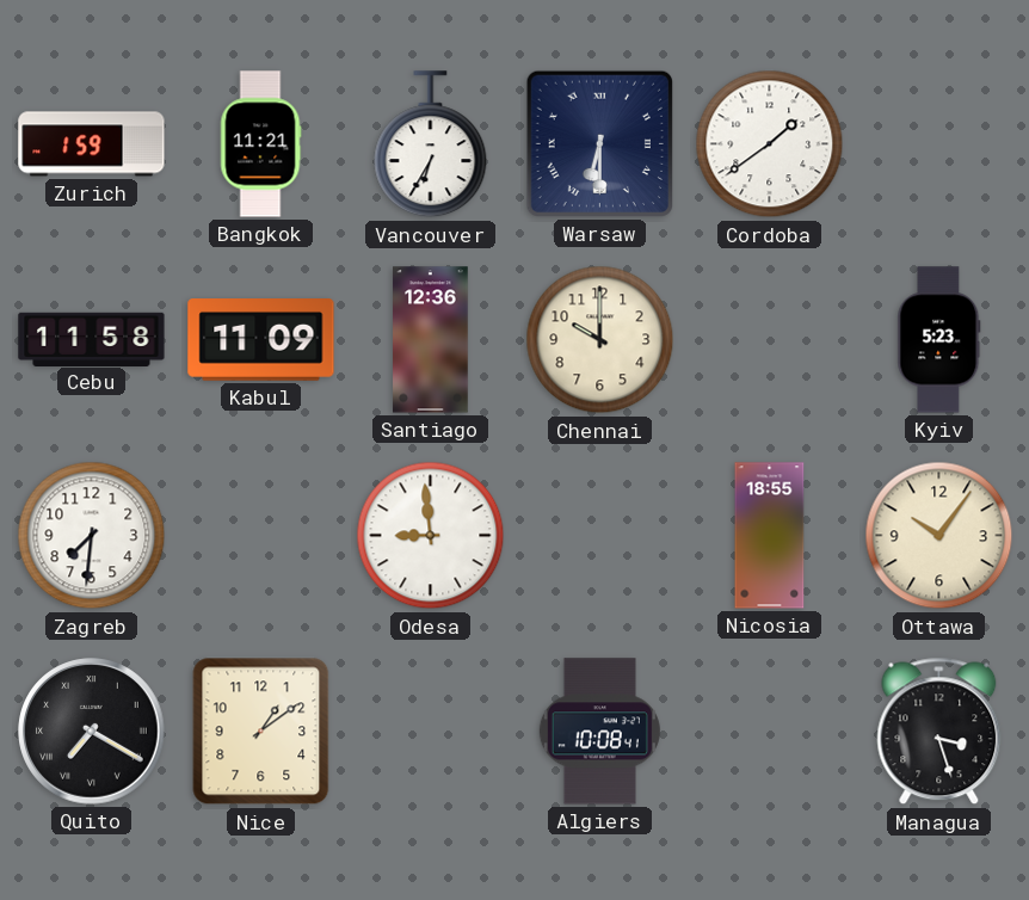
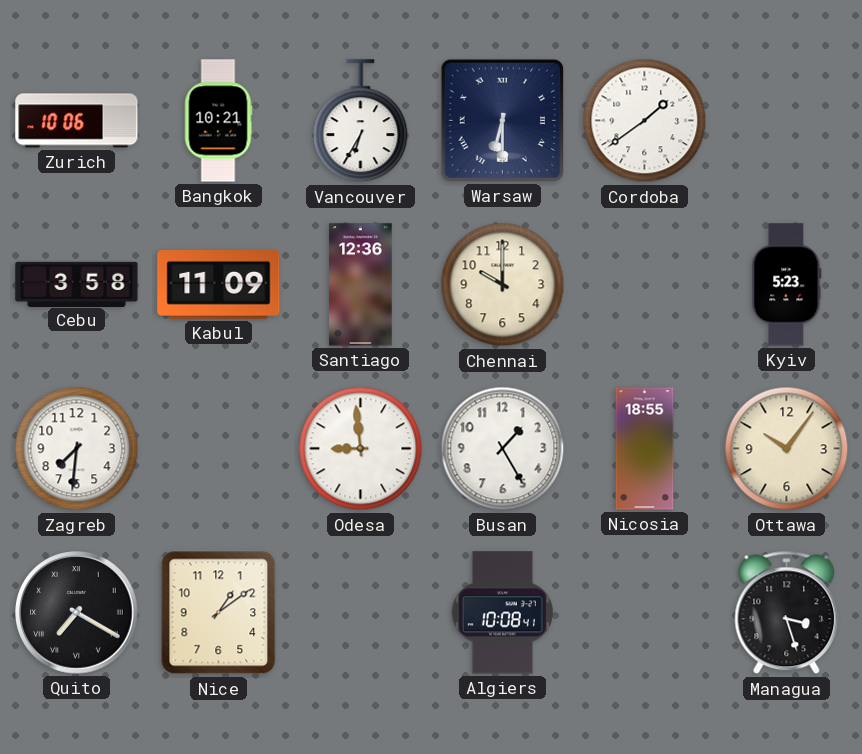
Zurich: 1:59 -> 10:06
Bangkok: 11:21 -> 10:21
Cebu: 11:58 -> 3:58
Busan: none -> 1:25
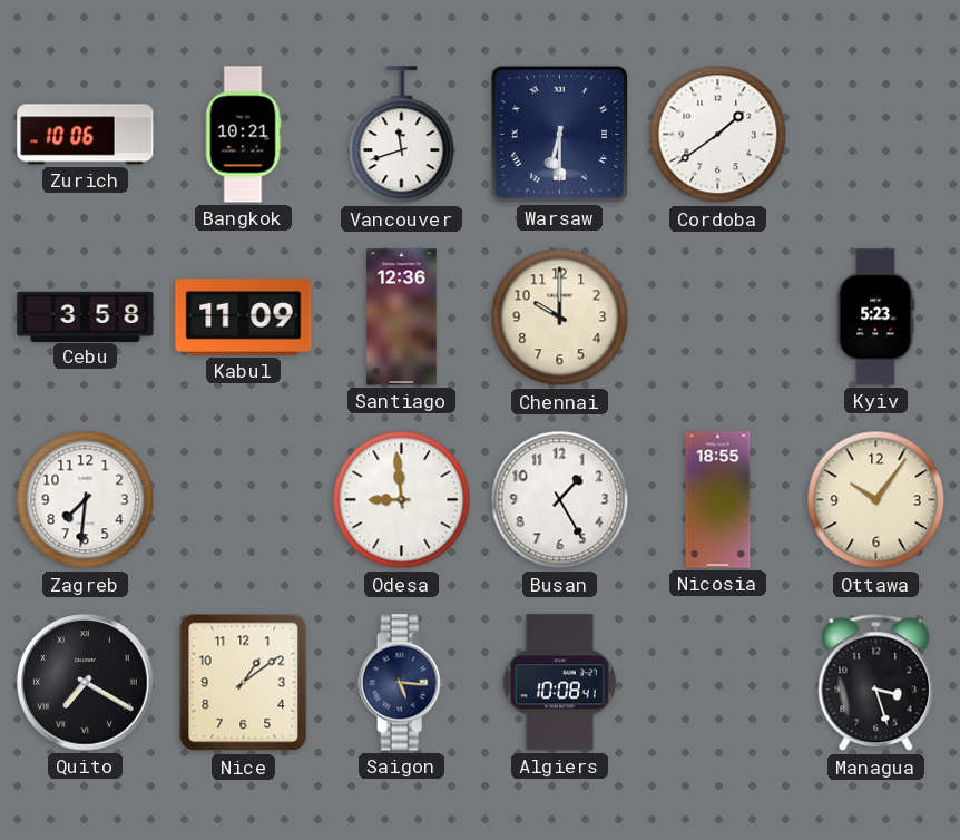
Vancouver: 6:35 -> 11:42
Saigon: none -> 5:16
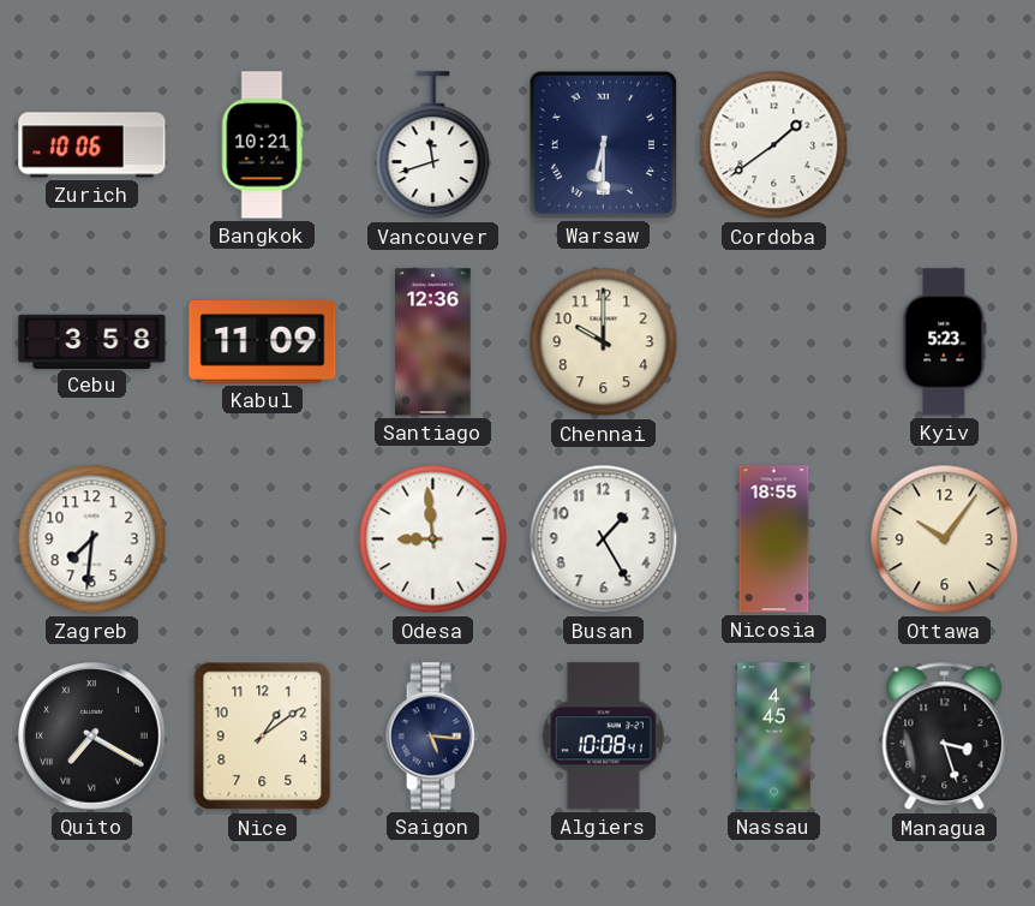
Nassau: none -> 4:45
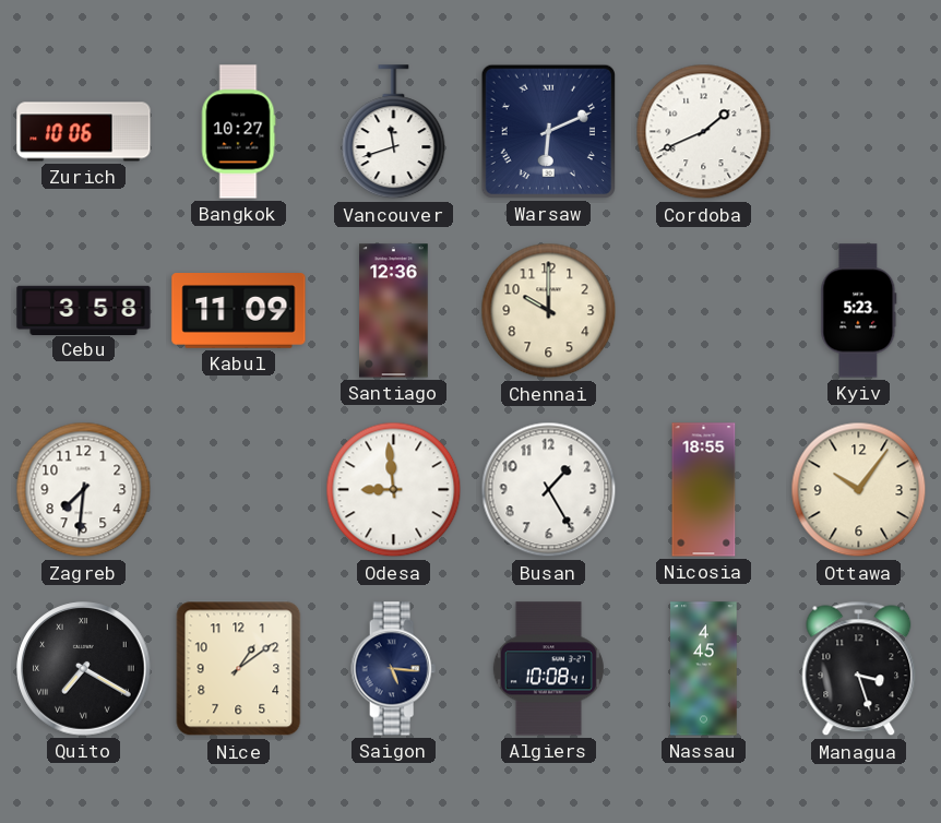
Bangkok: 10:21 -> 10:27
Warsaw: 6:30 -> 6:11
Cordoba: 1:39 -> 1:41
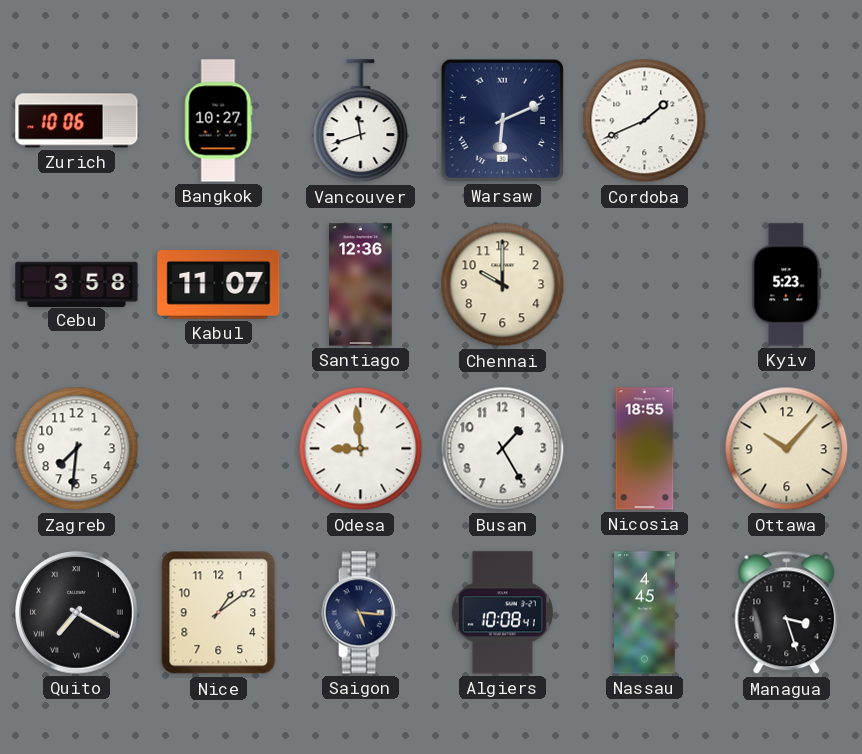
Kabul: 11:09 -> 11:07
Ottawa: 10:06 -> 10:07
